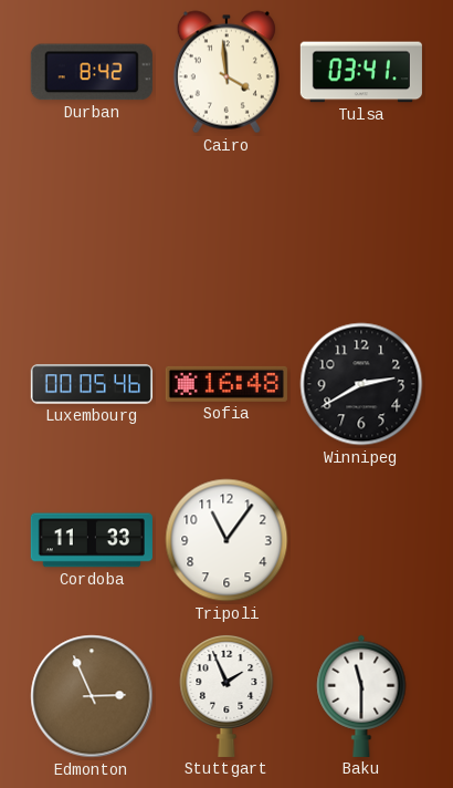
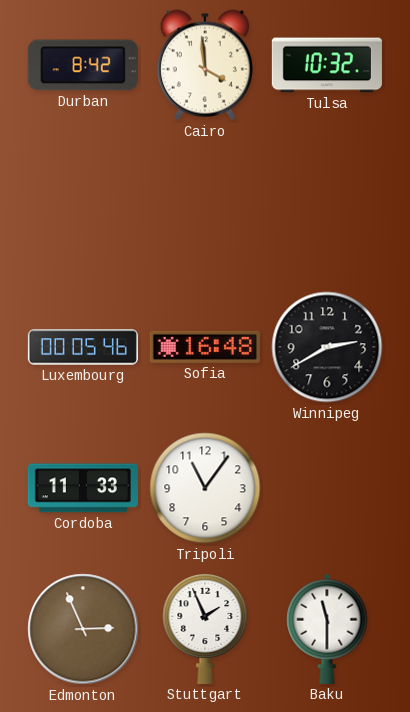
Tulsa: 03:41 -> 10:32
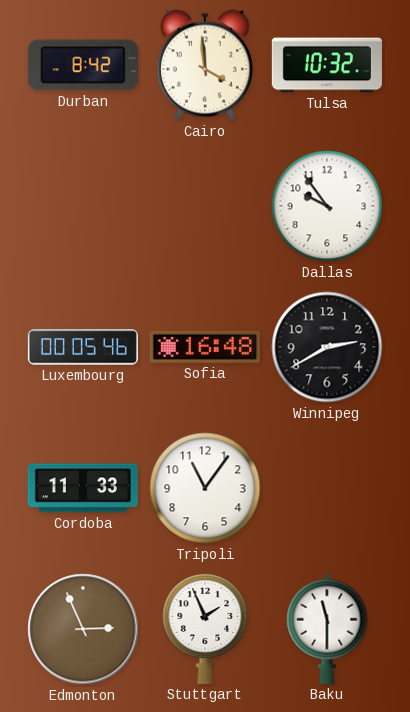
Dallas: none -> 9:54
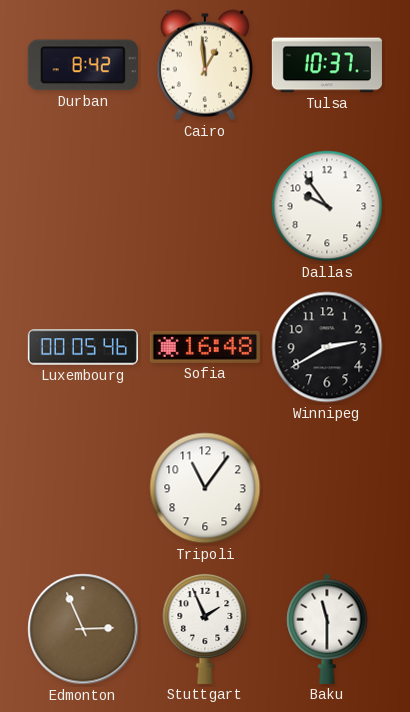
Cairo: 3:59 -> 12:59
Tulsa: 10:32 -> 10:37
Cordoba: 11:33 -> none
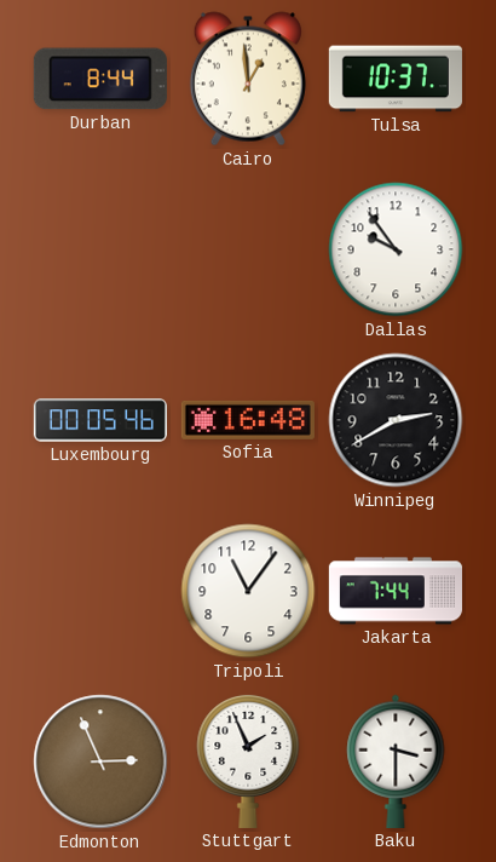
Durban: 8:42 -> 8:44
Jakarta: none -> 7:44
Baku: 11:30 -> 3:30
